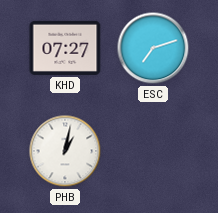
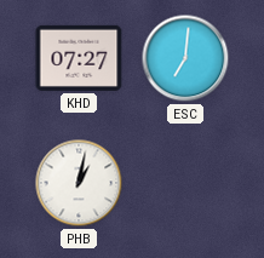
ESC: 7:12 -> 7:01
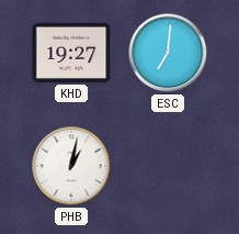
KHD: 07:27 -> 19:27
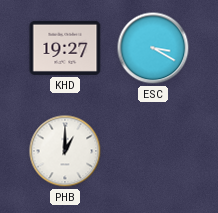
ESC: 7:01 -> 3:20
PHB: 1:02 -> 1:00
